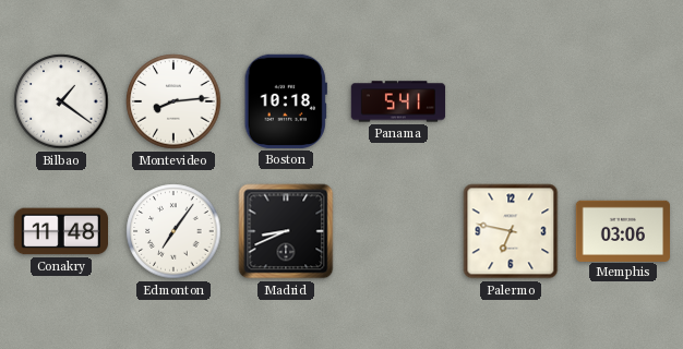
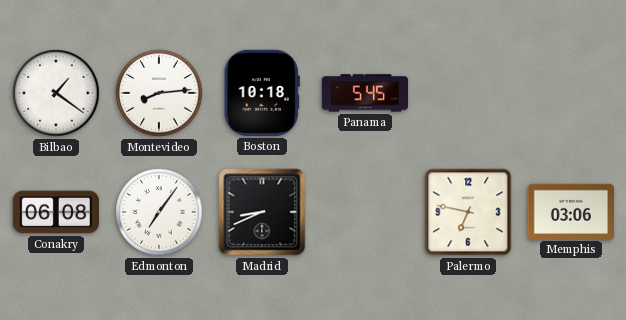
Panama: 5:41 -> 5:45
Conakry: 11:48 -> 06:08
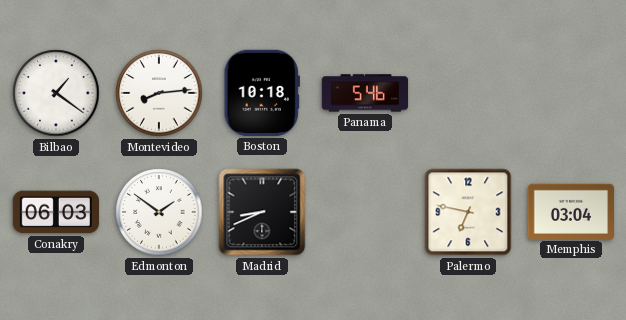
Panama: 5:45 -> 5:46
Conakry: 06:08 -> 06:03
Edmonton: 7:06 -> 1:51
Memphis: 03:06 -> 03:04
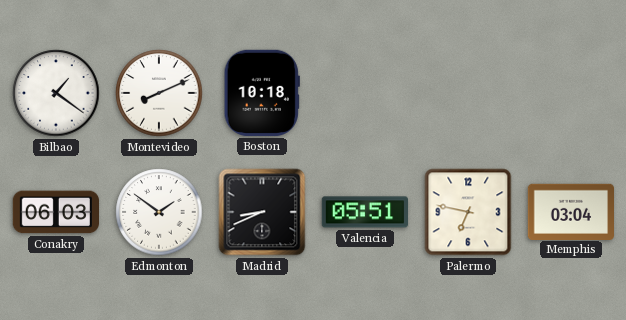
Montevideo: 8:14 -> 8:11
Panama: 5:46 -> none
Valencia: none -> 05:51
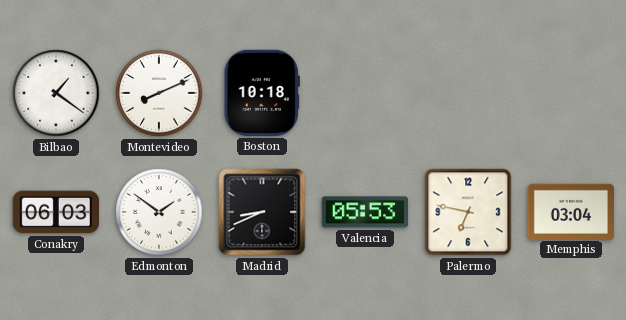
Valencia: 05:51 -> 05:53
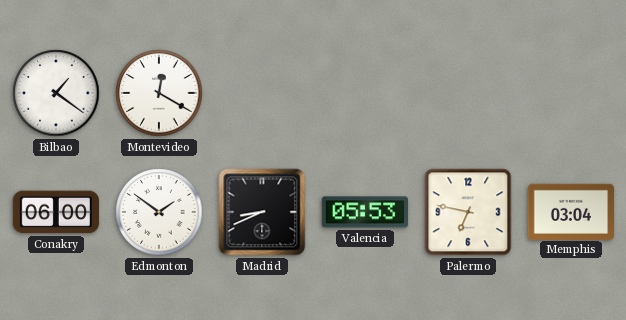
Montevideo: 8:11 -> 12:20
Boston: 10:18 -> none
Conakry: 06:03 -> 06:00
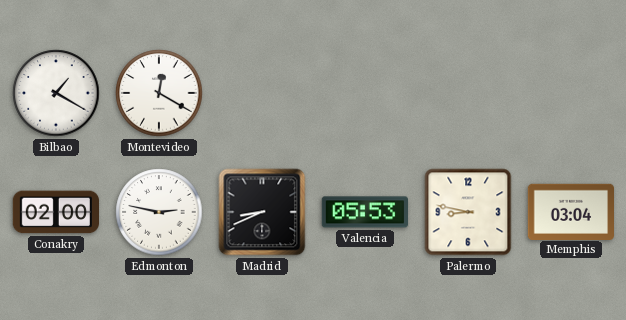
Bilbao: 1:21 -> 1:20
Conakry: 06:00 -> 02:00
Edmonton: 1:51 -> 2:47
Palermo: 6:47 -> 8:47
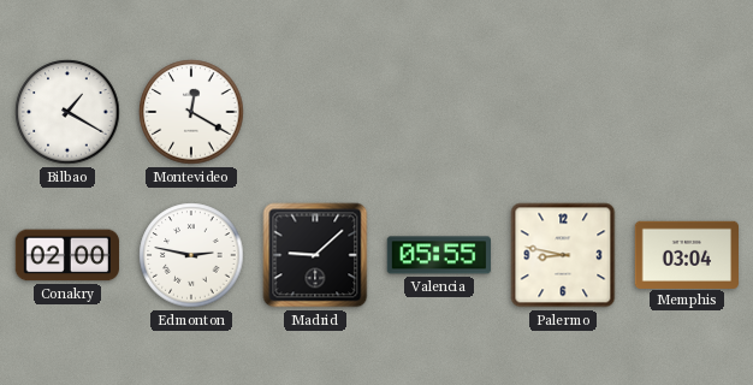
Madrid: 8:41 -> 9:08
Valencia: 05:53 -> 05:55
